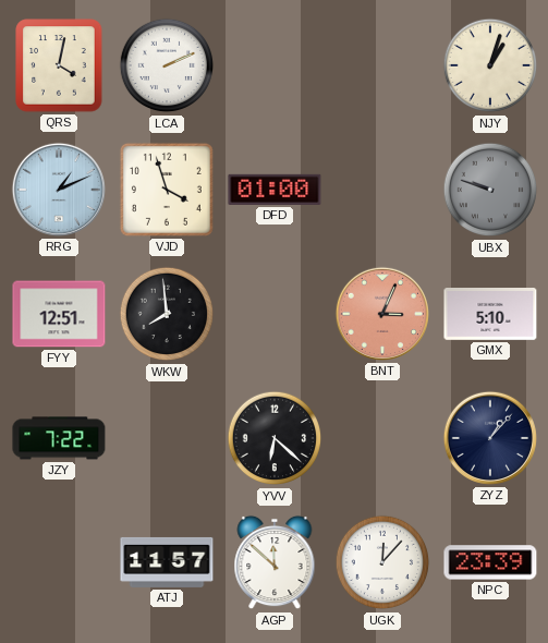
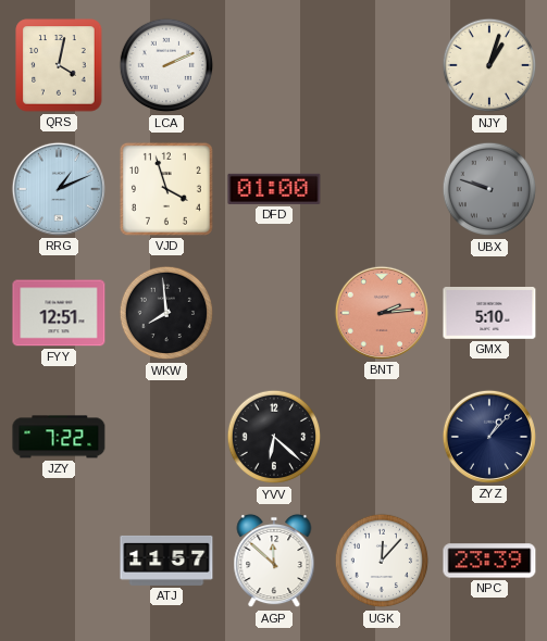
BNT: 3:04 -> 2:14
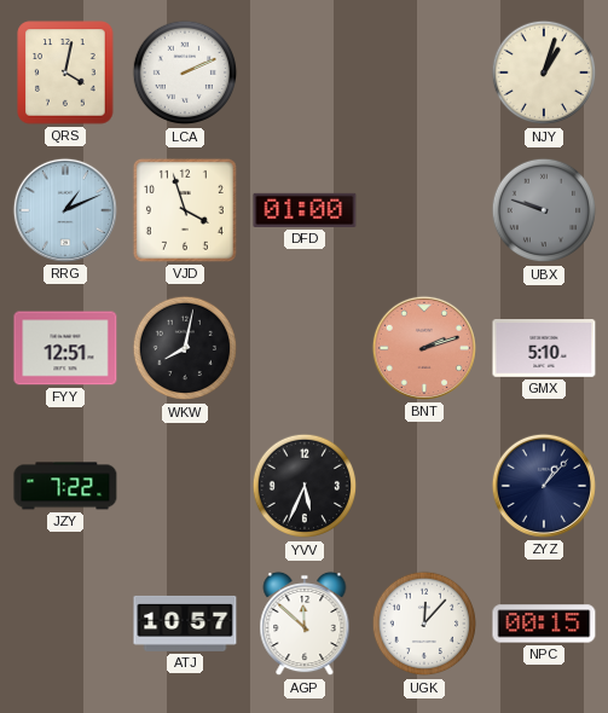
WKW: 7:59 -> 8:02
BNT: 2:14 -> 2:12
YVV: 6:22 -> 5:34
ATJ: 11:57 -> 10:57
NPC: 23:39 -> 00:15
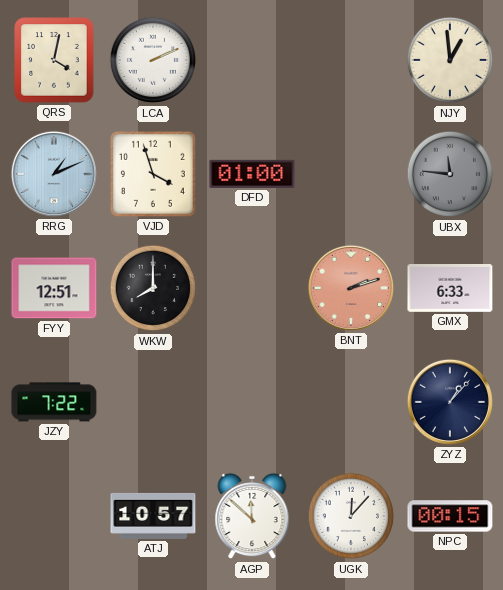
NJY: 1:03 -> 12:59
UBX: 9:48 -> 11:46
WKW: 8:02 -> 8:00
GMX: 5:10 -> 6:33
YVV: 5:34 -> none
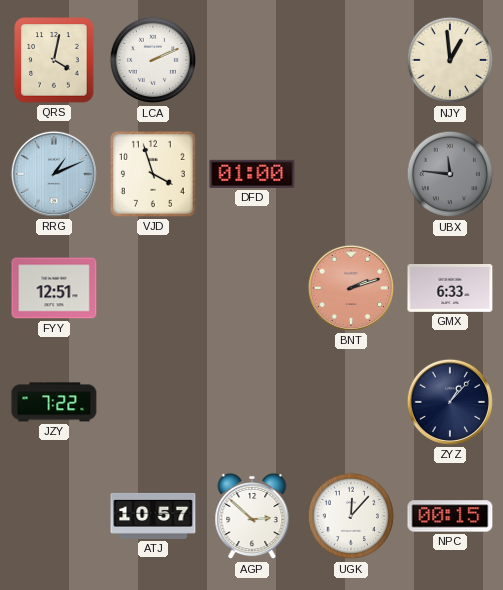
WKW: 8:00 -> none
AGP: 11:52 -> 2:52
